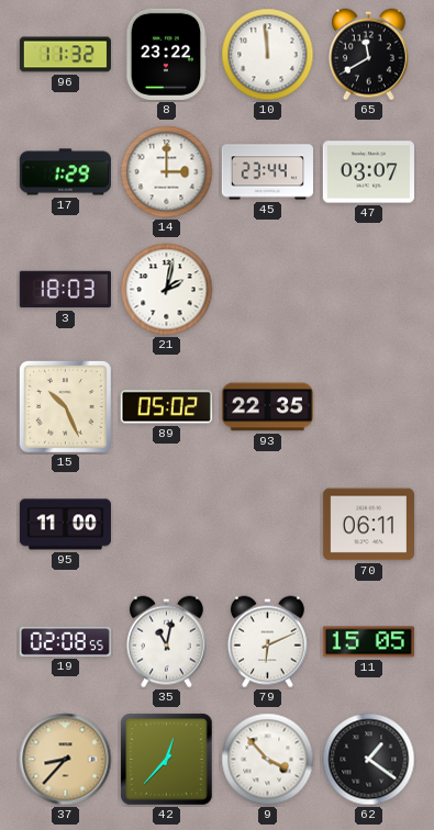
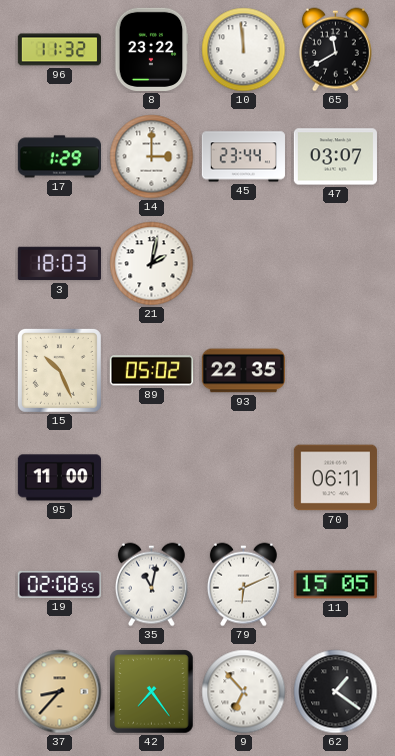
42: 12:37 -> 7:24
9: 3:53 -> 6:53
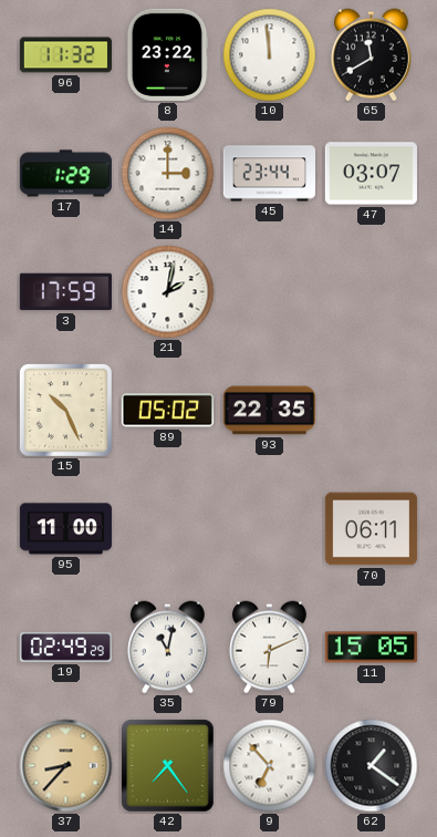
3: 18:03 -> 17:59
19: 02:08 -> 02:49
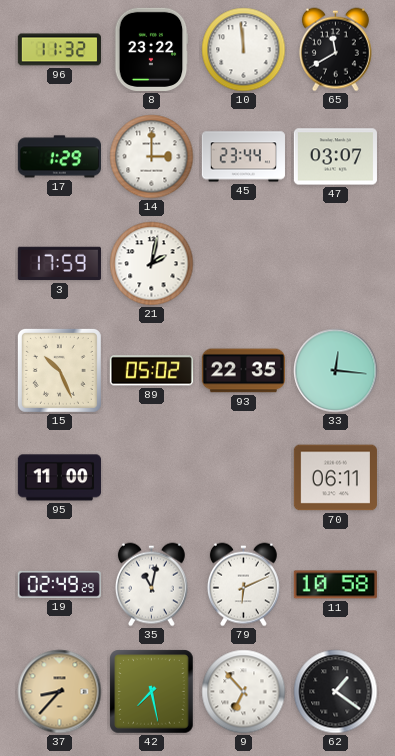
33: none -> 12:16
11: 15:05 -> 10:58
42: 7:24 -> 7:28
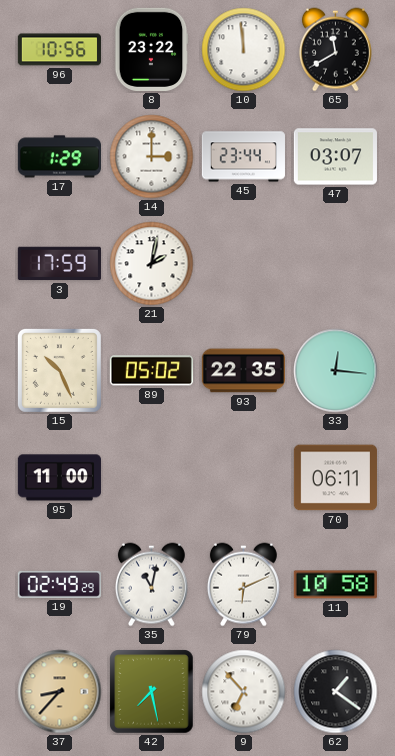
96: 11:32 -> 10:56
